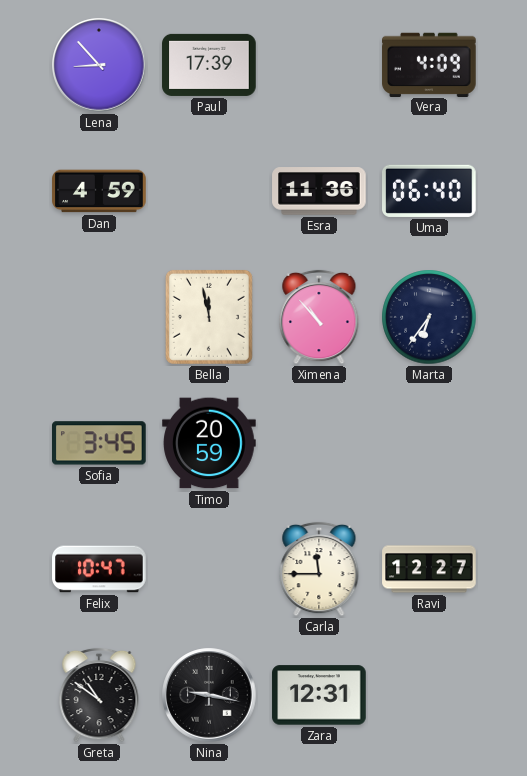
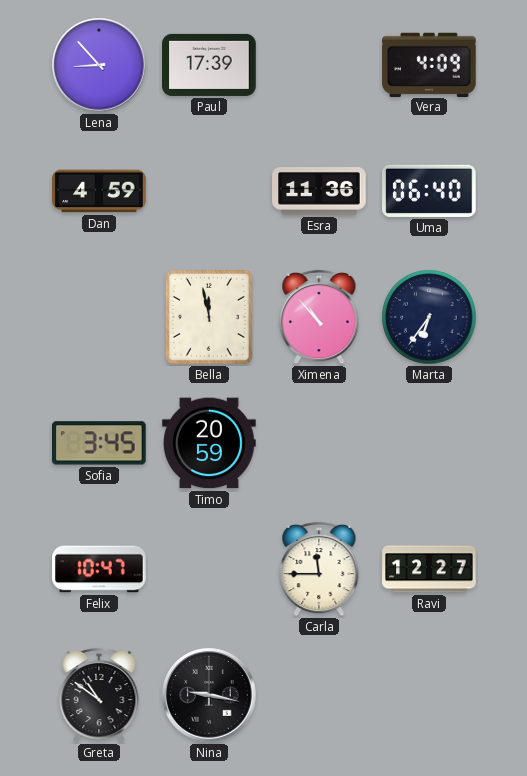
Zara: 12:31 -> none
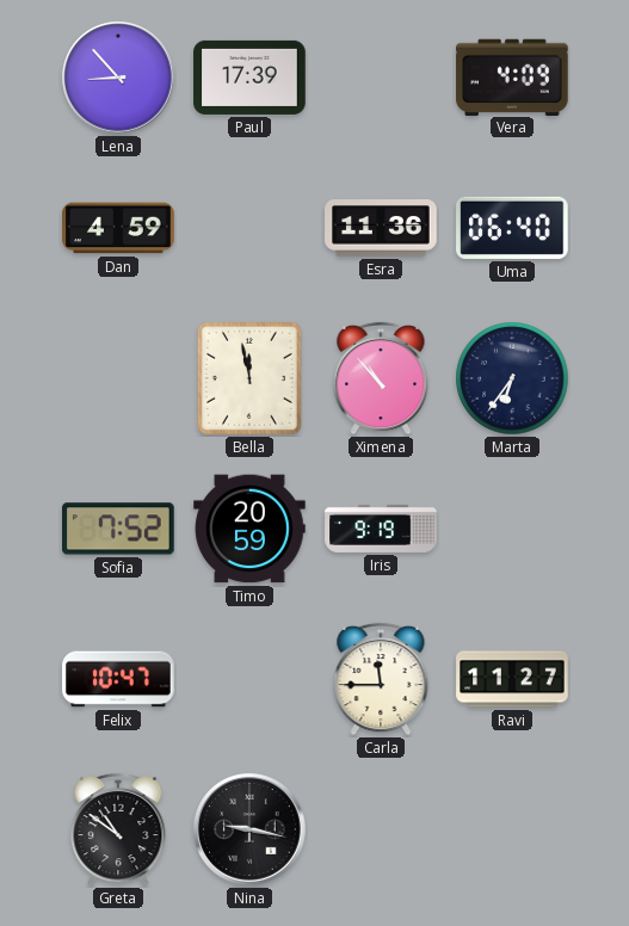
Sofia: 3:45 -> 7:52
Iris: none -> 9:19
Ravi: 12:27 -> 11:27
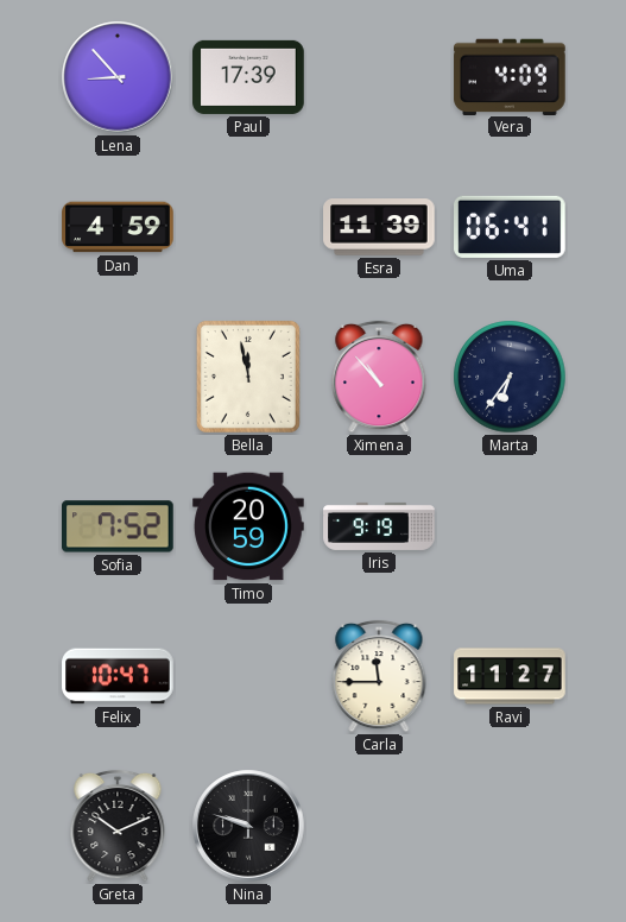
Esra: 11:36 -> 11:39
Uma: 06:40 -> 06:41
Greta: 10:51 -> 10:11
Nina: 9:17 -> 9:48
